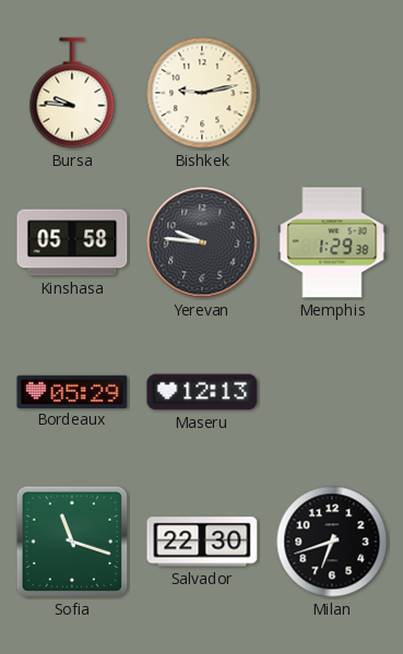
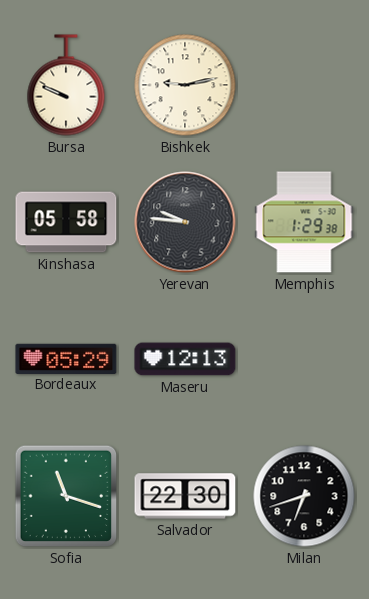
Bursa: 9:46 -> 9:49
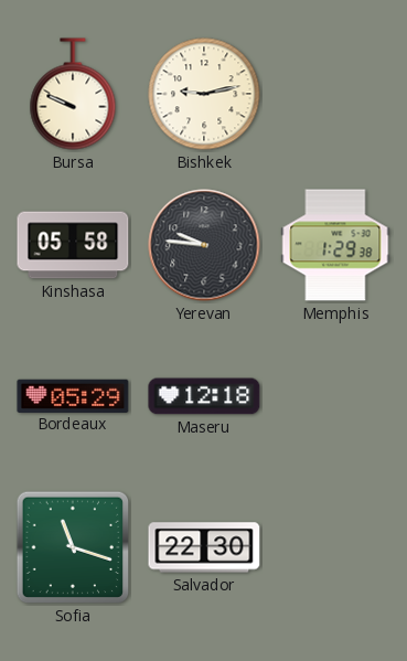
Maseru: 12:13 -> 12:18
Milan: 6:42 -> none
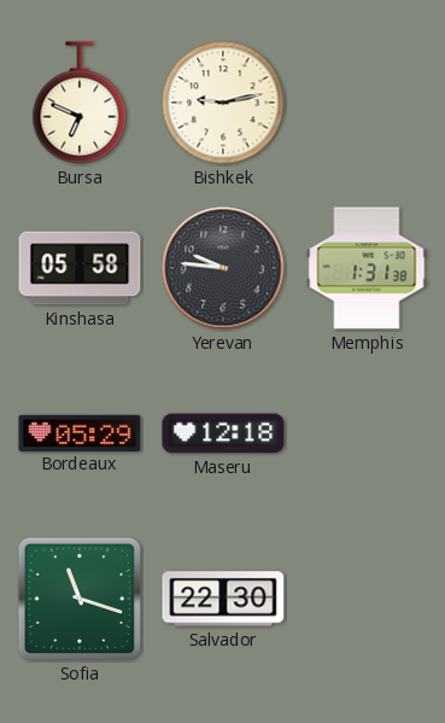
Bursa: 9:49 -> 6:49
Memphis: 1:29 -> 1:31
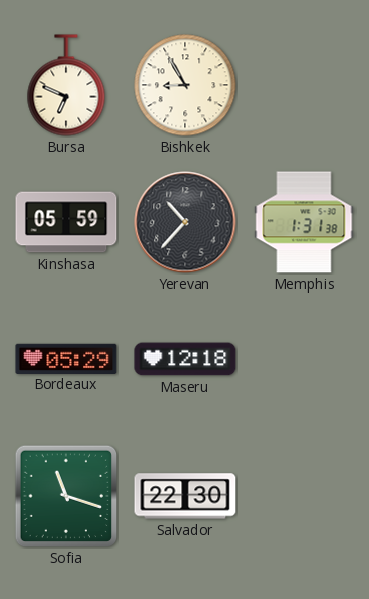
Bishkek: 9:13 -> 8:55
Kinshasa: 05:58 -> 05:59
Yerevan: 9:46 -> 10:37
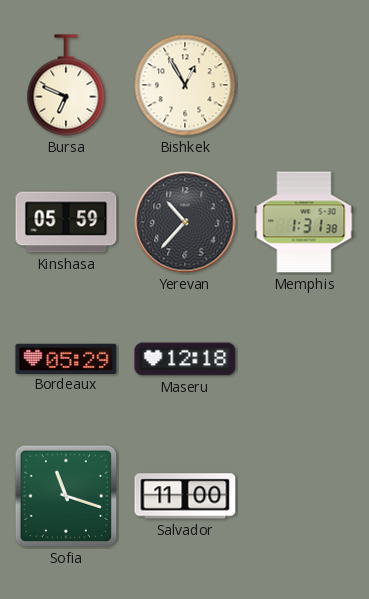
Bishkek: 8:55 -> 12:55
Salvador: 22:30 -> 11:00
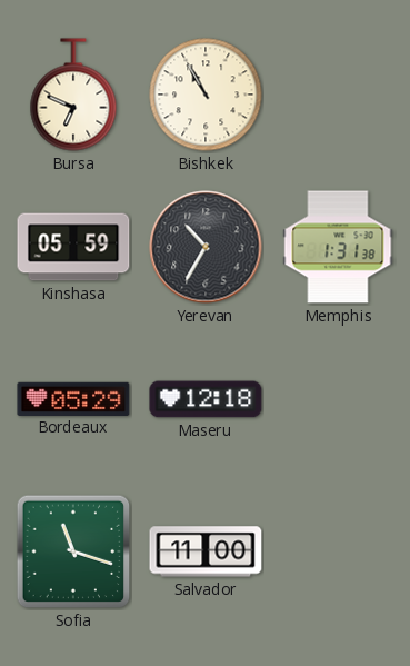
Bishkek: 12:55 -> 10:55
Yerevan: 10:37 -> 10:35
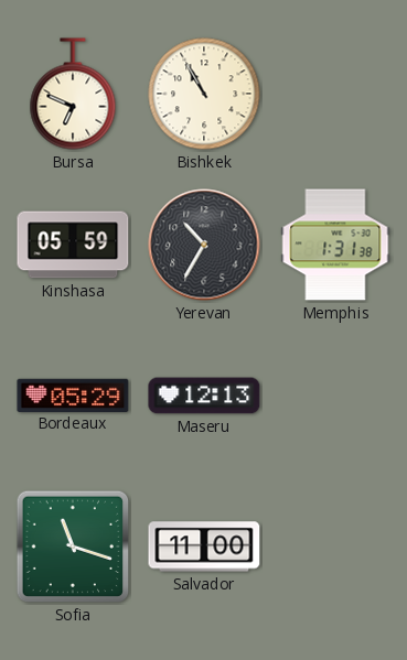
Maseru: 12:18 -> 12:13
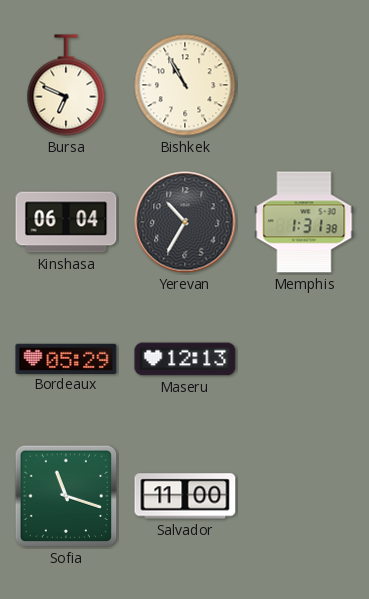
Kinshasa: 05:59 -> 06:04
